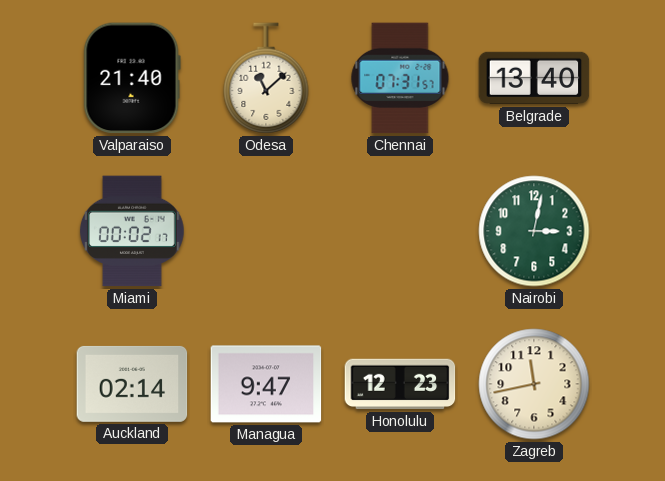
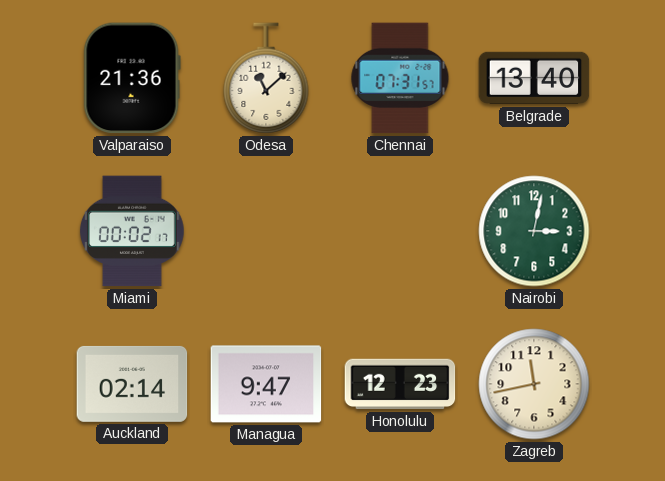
Valparaiso: 21:40 -> 21:36
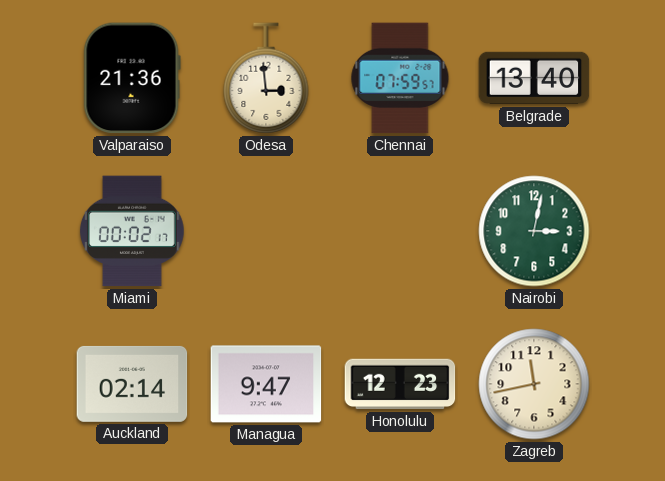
Odesa: 11:08 -> 2:59
Chennai: 07:31 -> 07:59
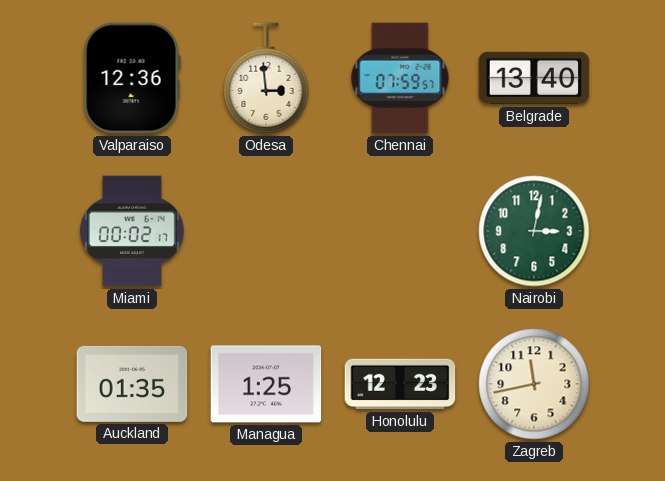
Valparaiso: 21:36 -> 12:36
Auckland: 02:14 -> 01:35
Managua: 9:47 -> 1:25
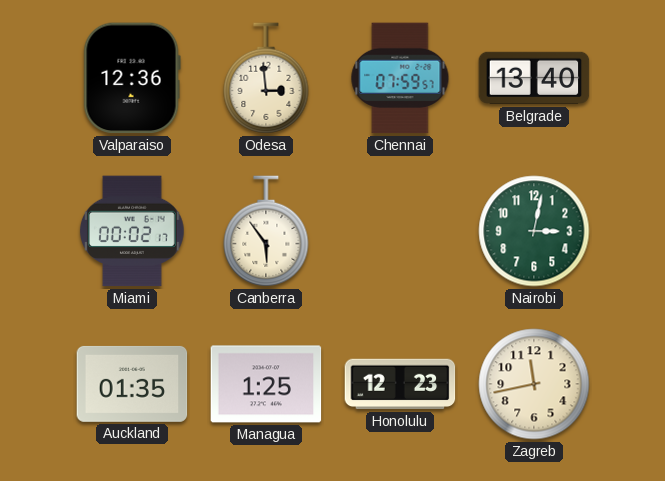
Canberra: none -> 5:54
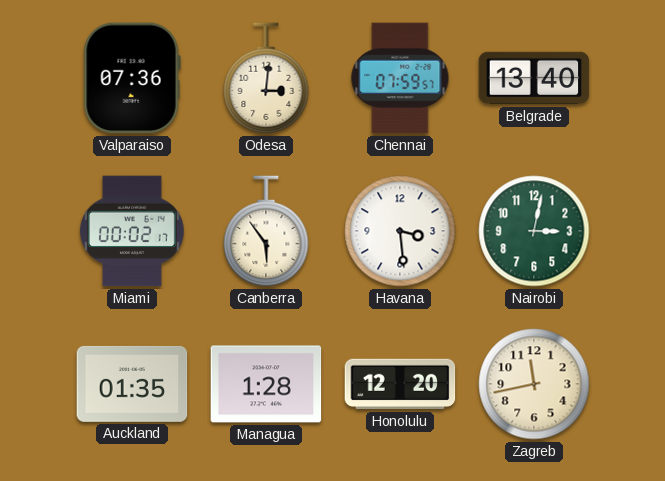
Valparaiso: 12:36 -> 07:36
Odesa: 2:59 -> 3:01
Havana: none -> 3:29
Managua: 1:25 -> 1:28
Honolulu: 12:23 -> 12:20
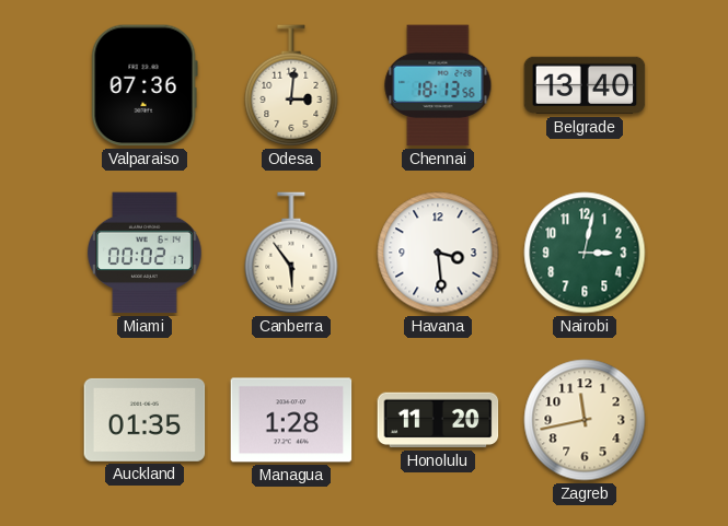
Chennai: 07:59 -> 18:13
Honolulu: 12:20 -> 11:20
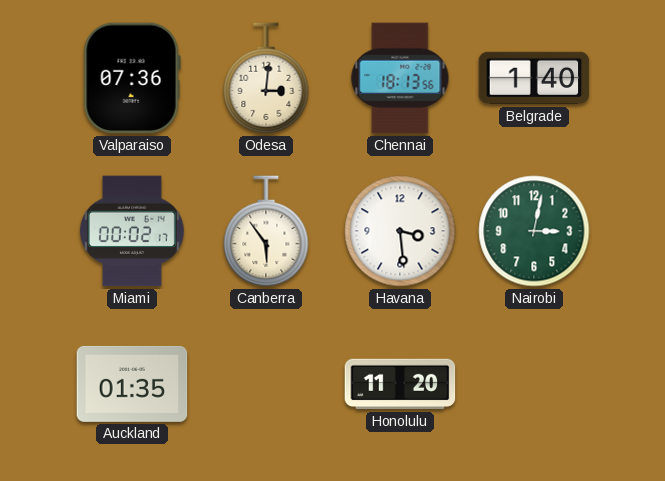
Belgrade: 13:40 -> 1:40
Managua: 1:28 -> none
Zagreb: 11:43 -> none
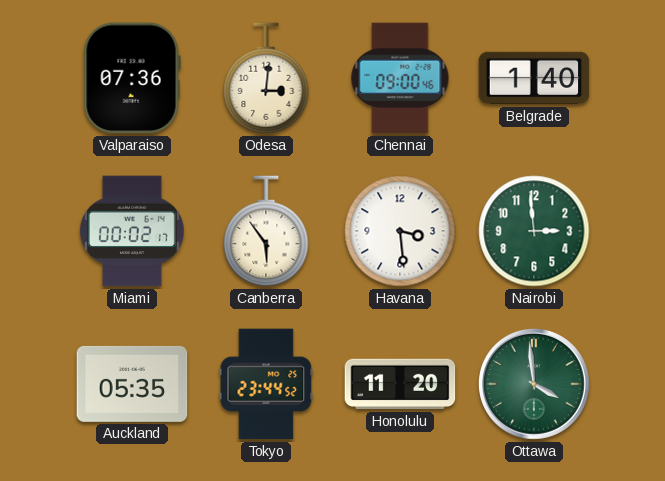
Chennai: 18:13 -> 09:00
Nairobi: 3:02 -> 2:59
Auckland: 01:35 -> 05:35
Tokyo: none -> 23:44
Ottawa: none -> 3:59
